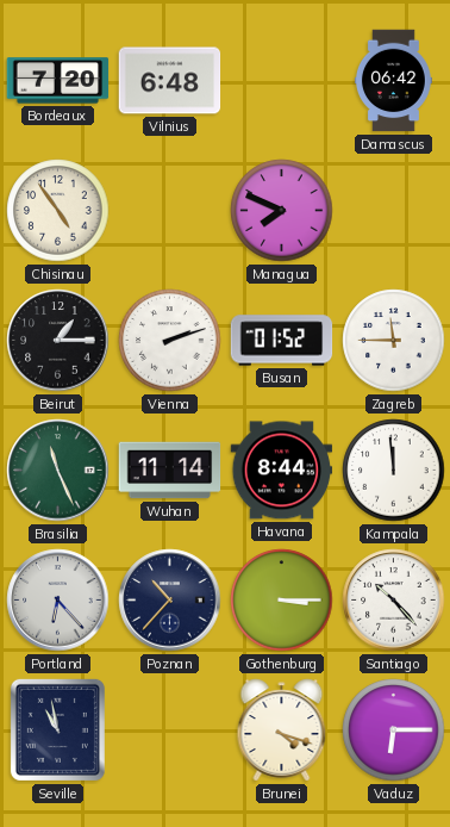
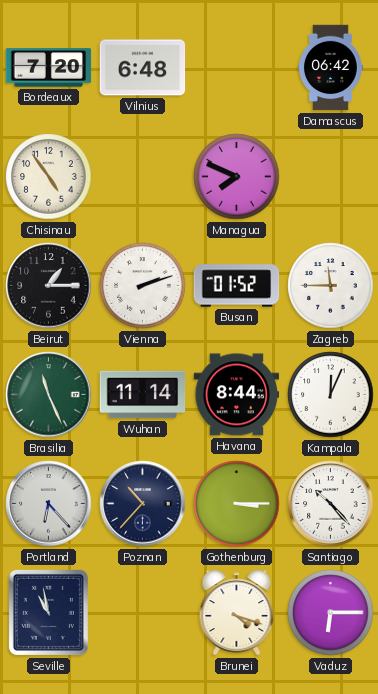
Kampala: 11:59 -> 12:04
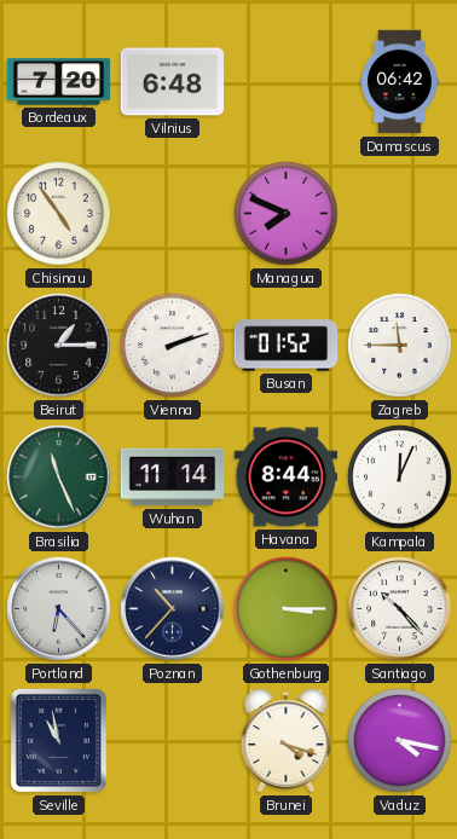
Vaduz: 6:15 -> 4:17
